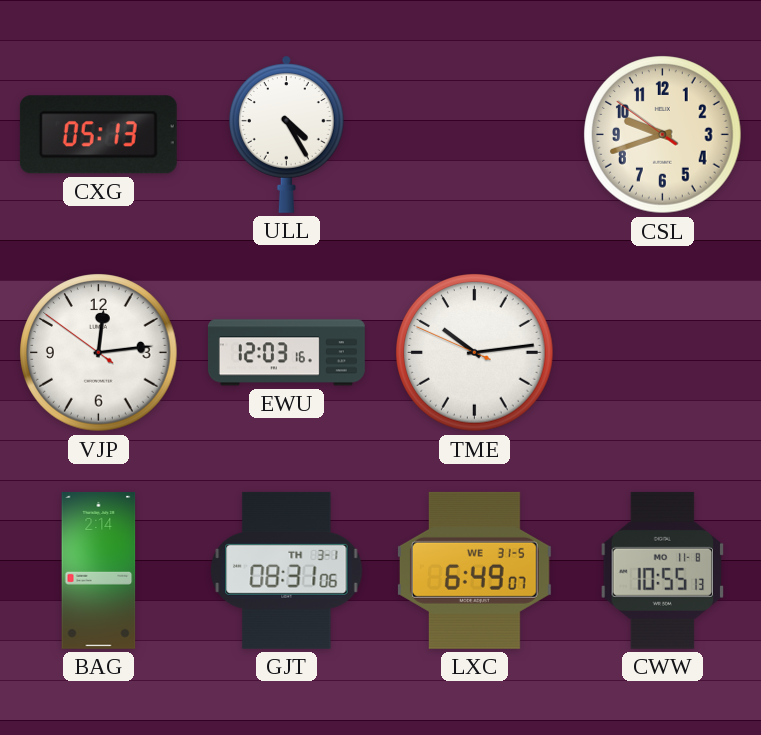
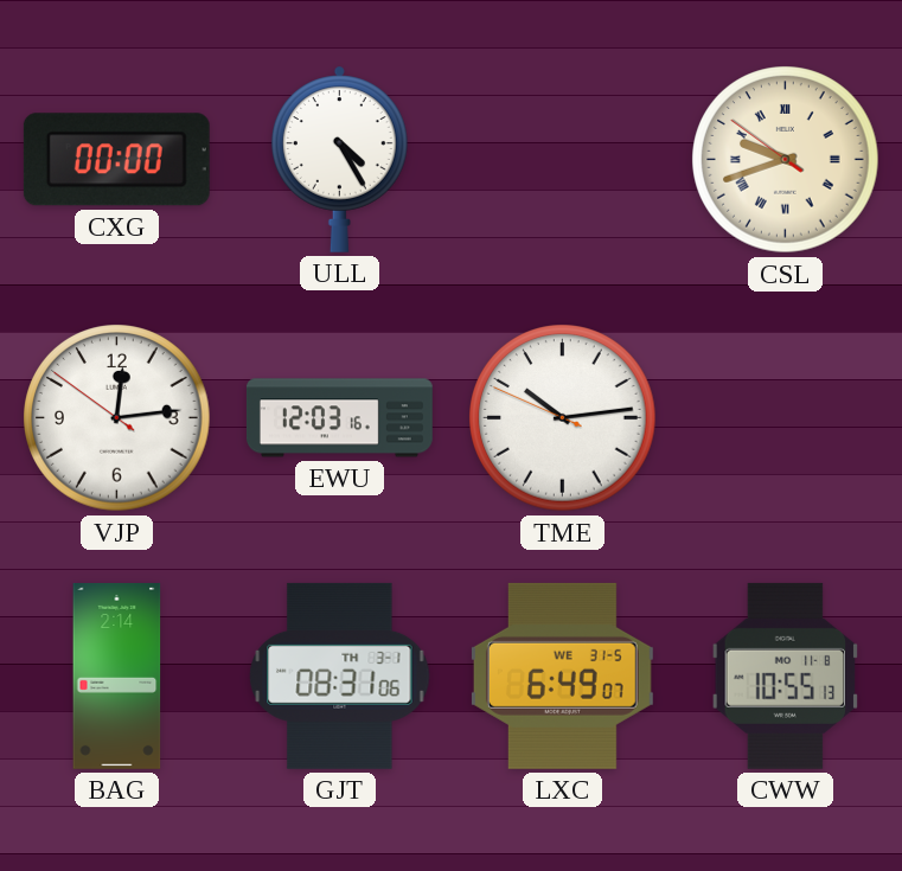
CXG: 05:13 -> 00:00
CSL numerals: Arabic -> Roman
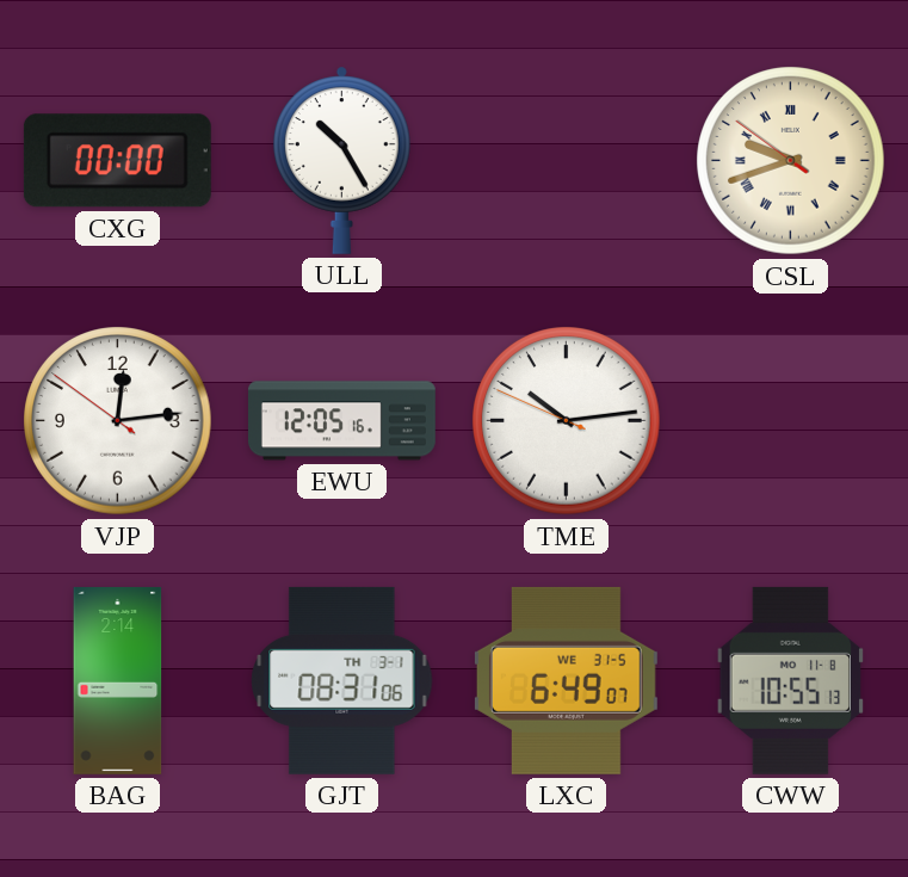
ULL: 4:25 -> 10:25
EWU: 12:03 -> 12:05
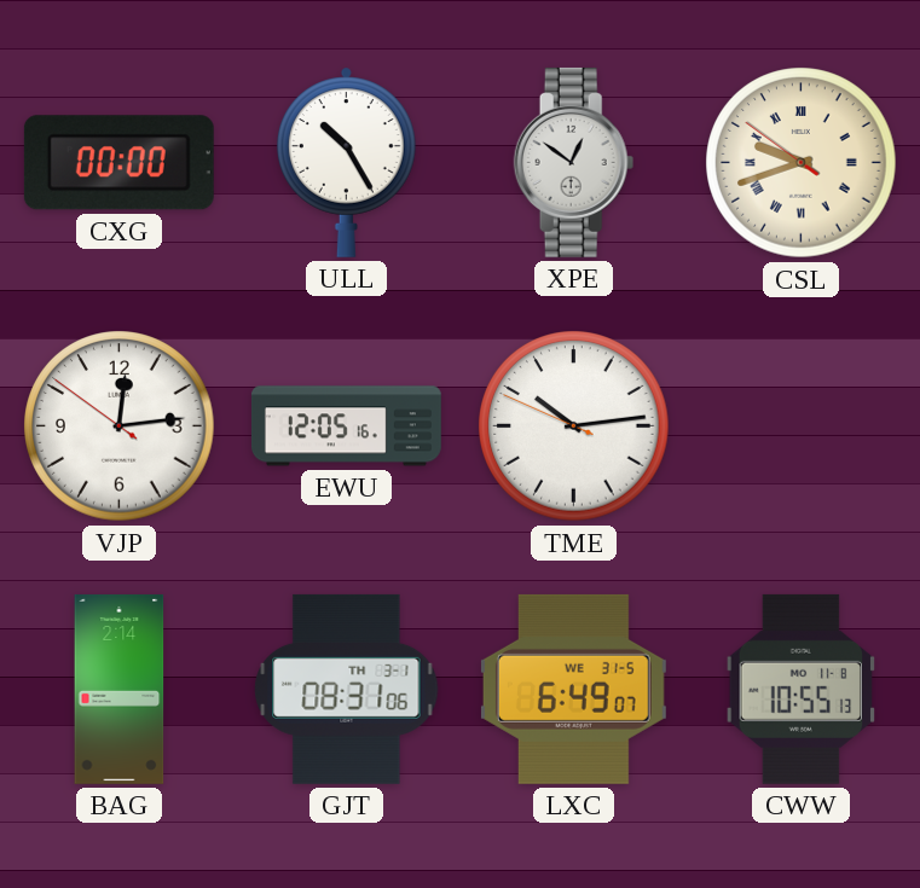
XPE: none -> 12:51
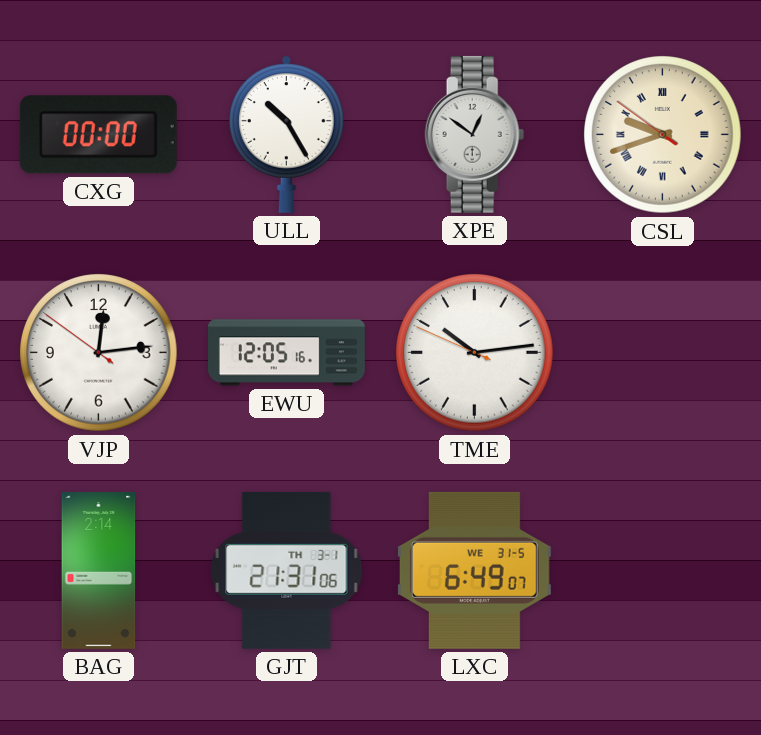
GJT: 08:31 -> 21:31
CWW: 10:55 -> none
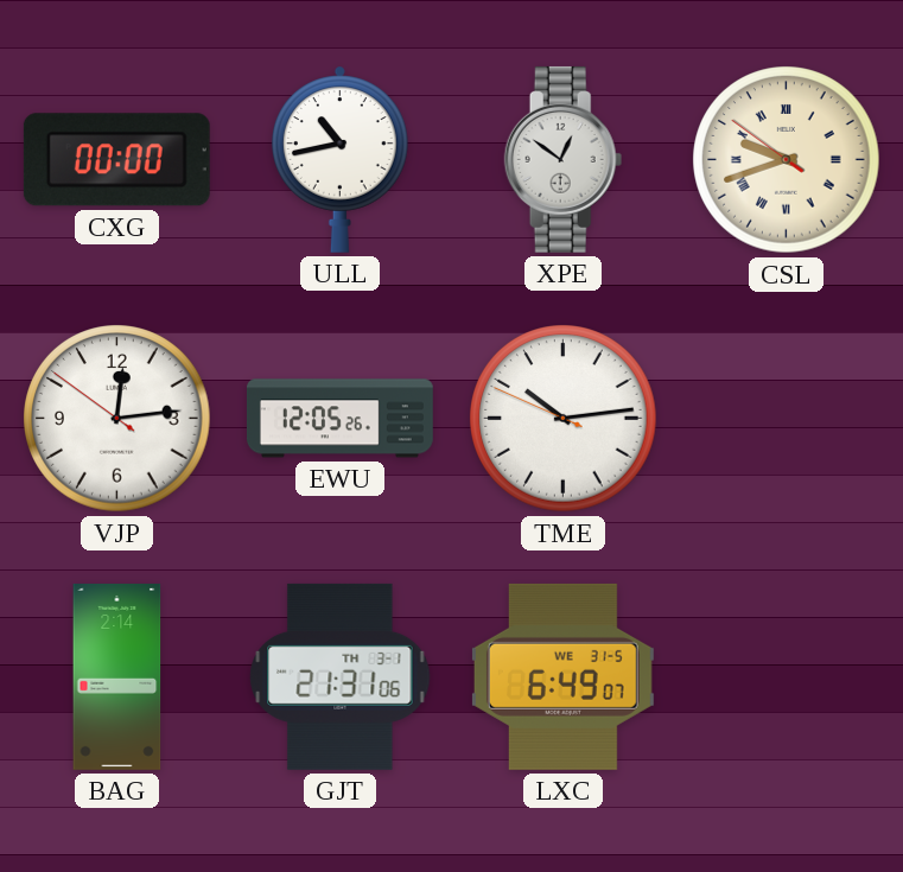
ULL: 10:25 -> 10:43
EWU: 12:05:16 -> 12:05:26
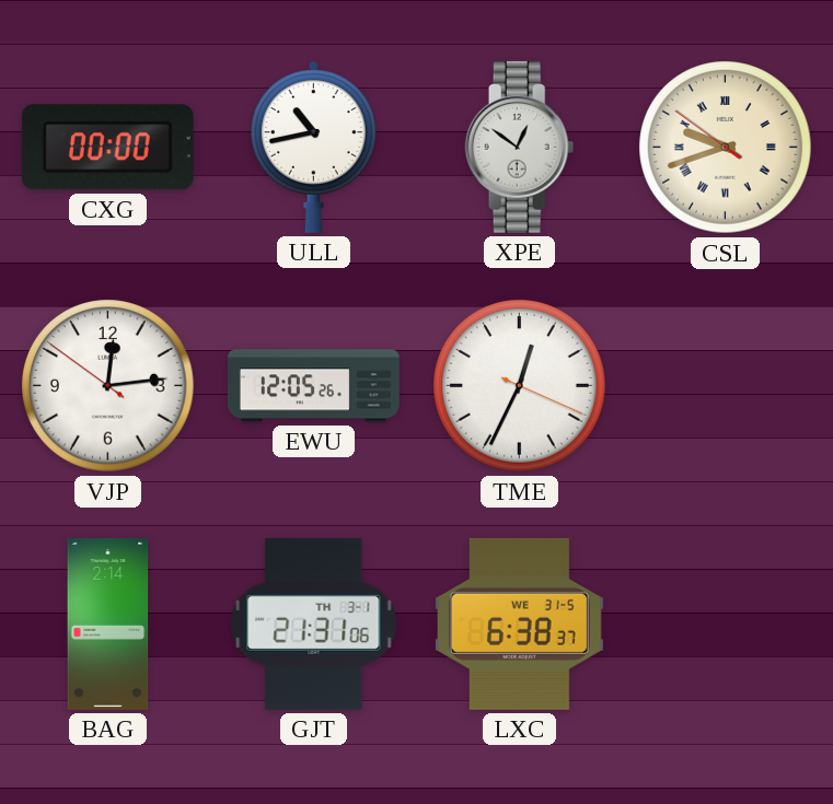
TME: 10:13 -> 12:34
LXC: 6:49 -> 6:38
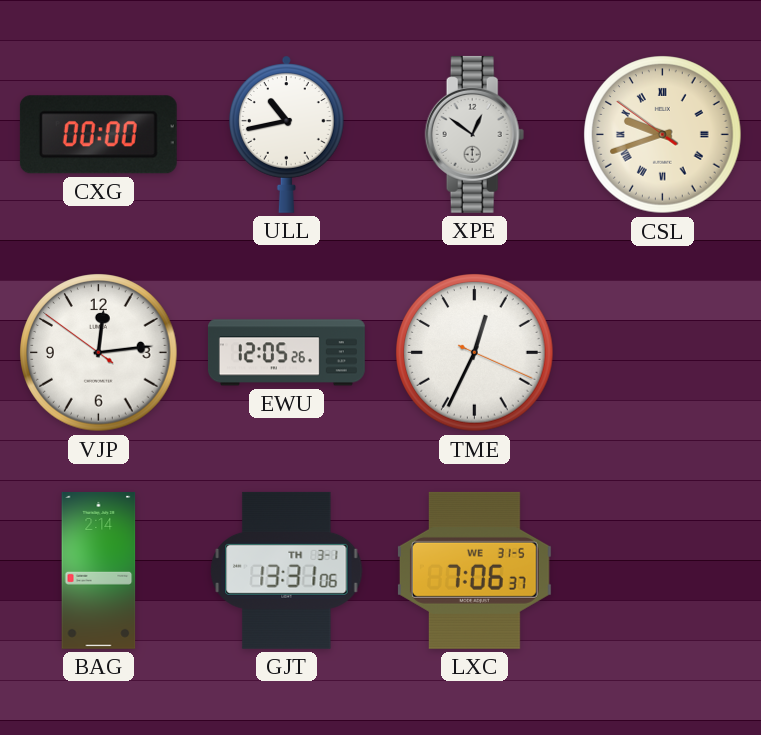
GJT: 21:31 -> 13:31
LXC: 6:38 -> 7:06
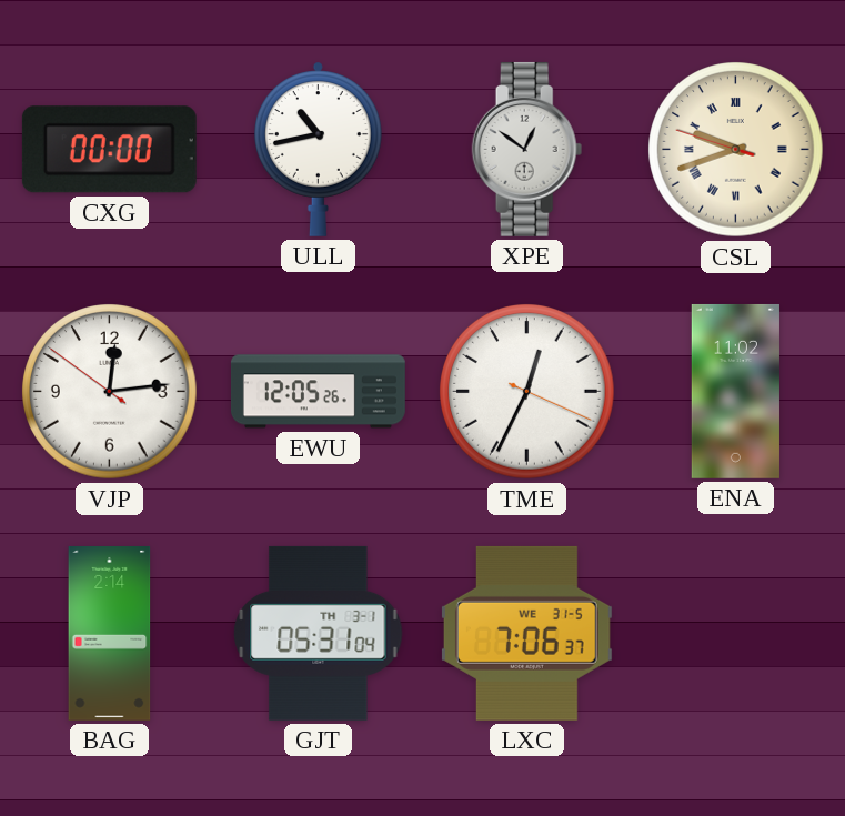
CSL: 9:41:51 -> 9:41:48
ENA: none -> 11:02
GJT: 13:31 -> 05:31
